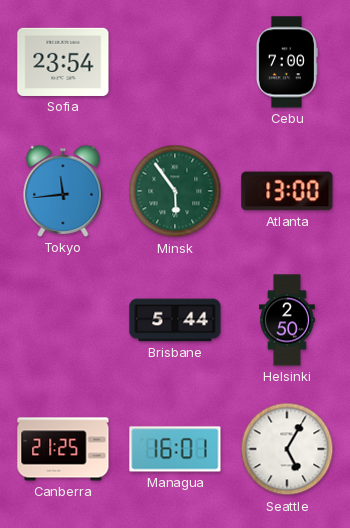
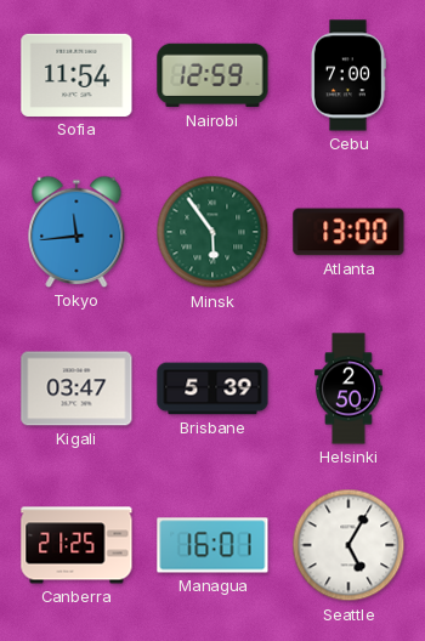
Sofia: 23:54 -> 11:54
Nairobi: none -> 12:59
Kigali: none -> 03:47
Brisbane: 5:44 -> 5:39
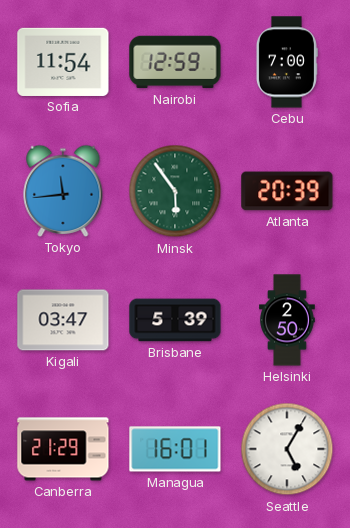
Atlanta: 13:00 -> 20:39
Canberra: 21:25 -> 21:29
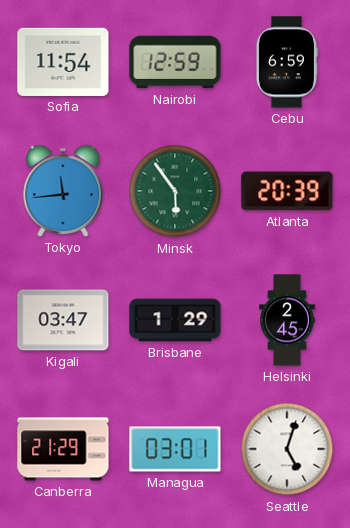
Cebu: 7:00 -> 6:59
Brisbane: 5:39 -> 1:29
Helsinki: 2:50 -> 2:45
Managua: 16:01 -> 03:01
Seattle: 5:05 -> 5:03
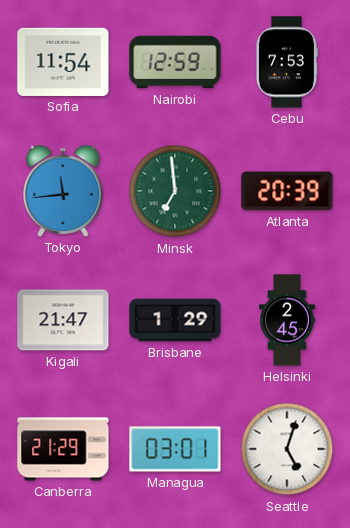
Cebu: 6:59 -> 7:53
Minsk: 5:54 -> 6:59
Kigali: 03:47 -> 21:47
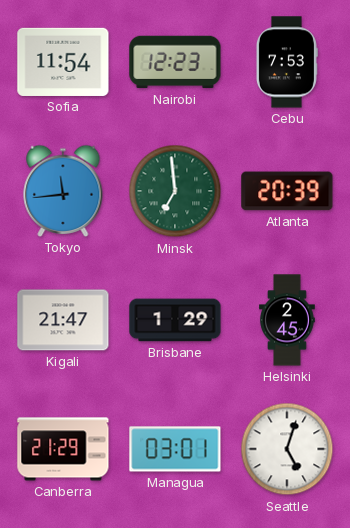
Nairobi: 12:59 -> 12:23
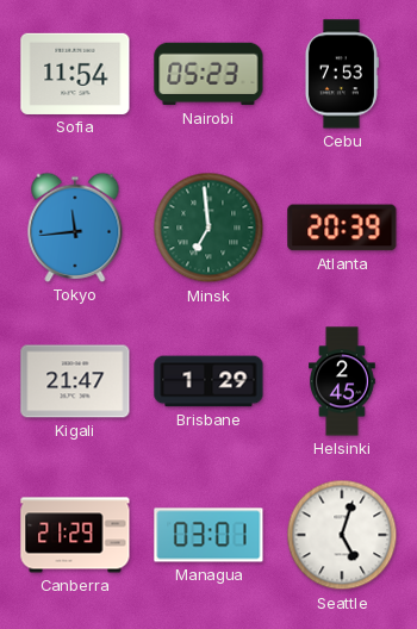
Nairobi: 12:23 -> 05:23
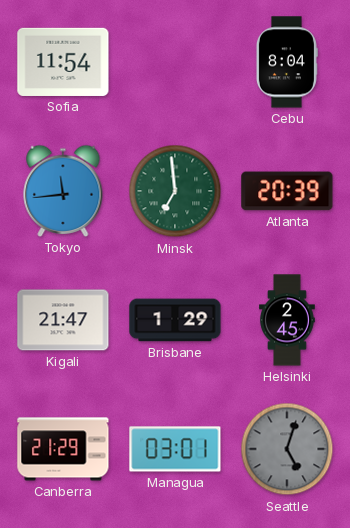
Nairobi: 05:23 -> none
Cebu: 7:53 -> 8:04
Seattle dial: white -> grey
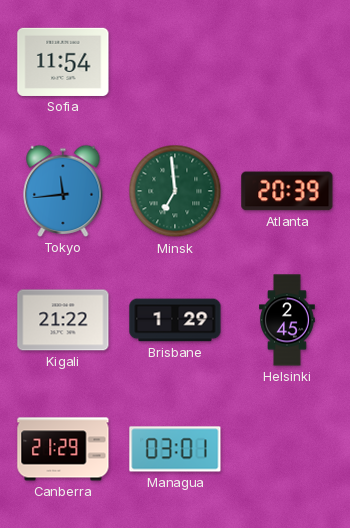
Cebu: 8:04 -> none
Kigali: 21:47 -> 21:22
Seattle: 5:03 -> none
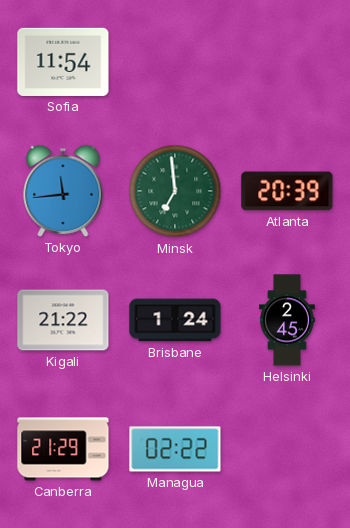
Brisbane: 1:29 -> 1:24
Managua: 03:01 -> 02:22
